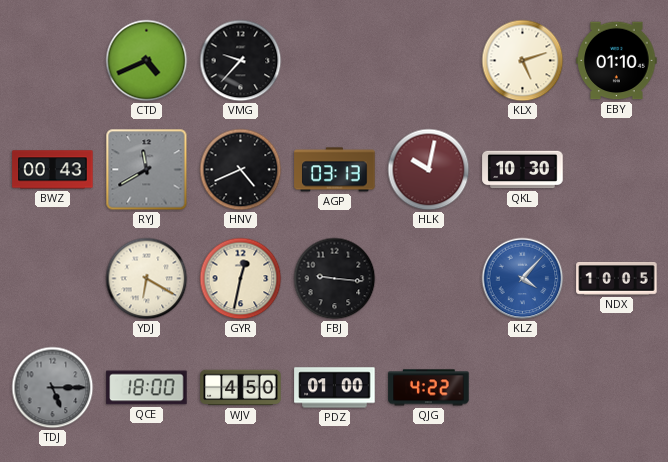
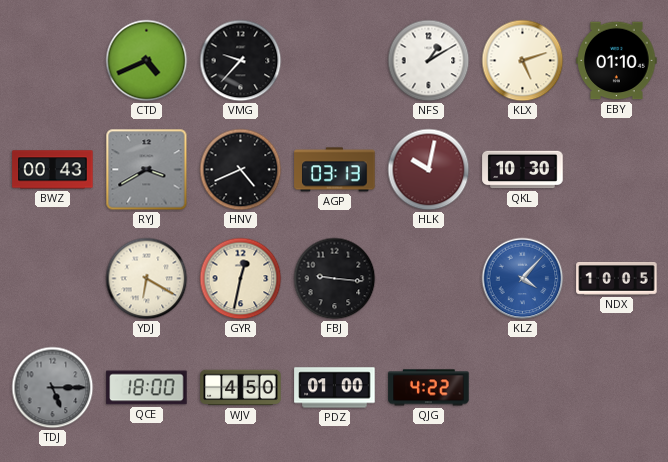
NFS: none -> 1:10
RYJ: 11:40 -> 3:40
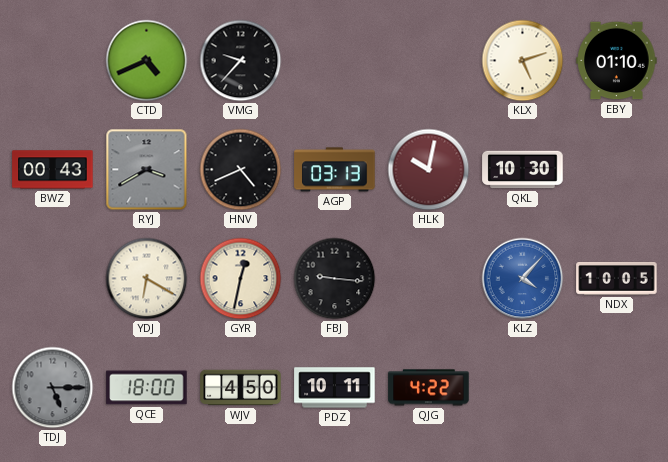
NFS: 1:10 -> none
PDZ: 01:00 -> 10:11
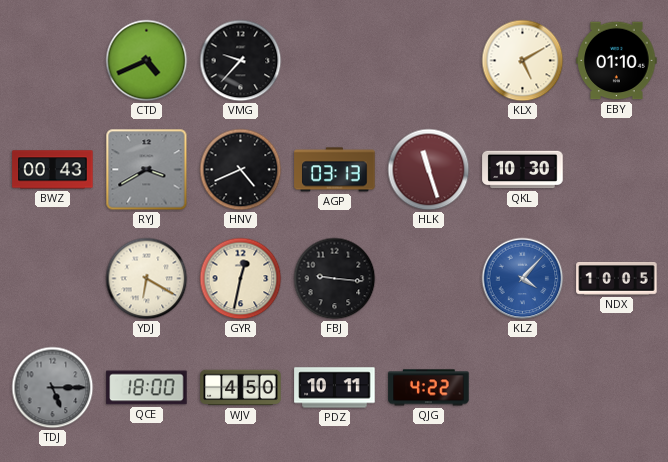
KLX: 5:12 -> 5:10
HLK: 10:02 -> 11:27
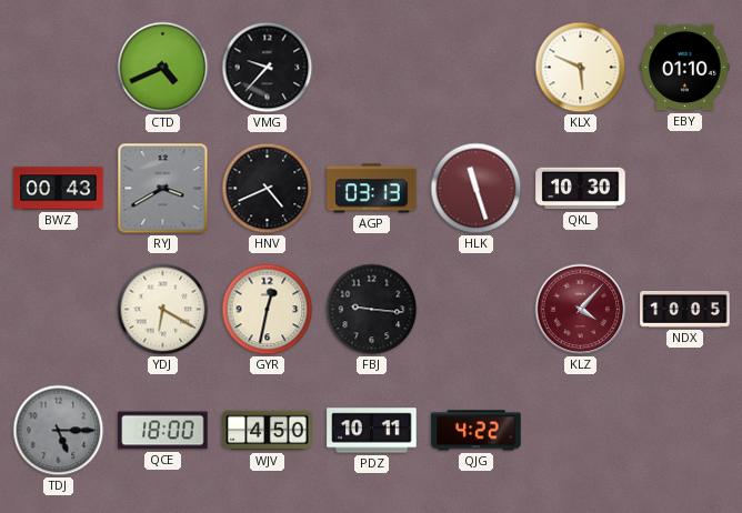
KLX: 5:10 -> 5:49
KLZ dial: blue -> burgundy
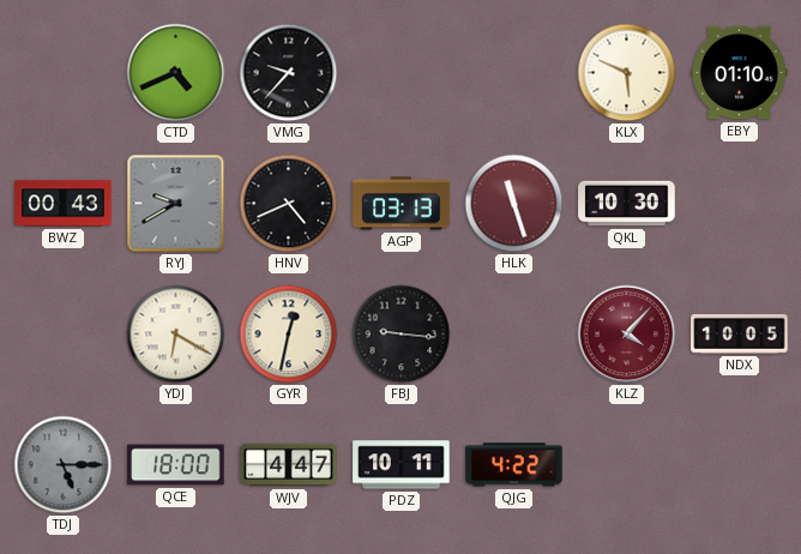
RYJ: 3:40 -> 9:40
WJV: 4:50 -> 4:47
